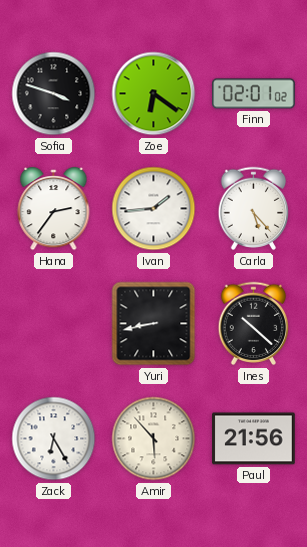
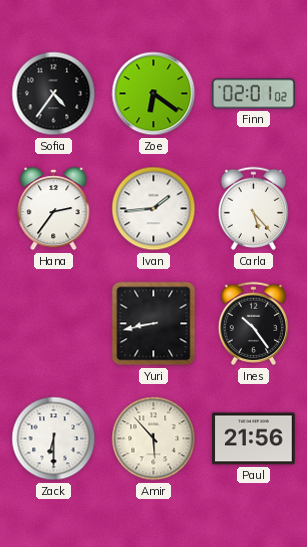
Sofia: 3:48 -> 4:36
Ines: 10:22 -> 10:24
Zack: 6:25 -> 6:30
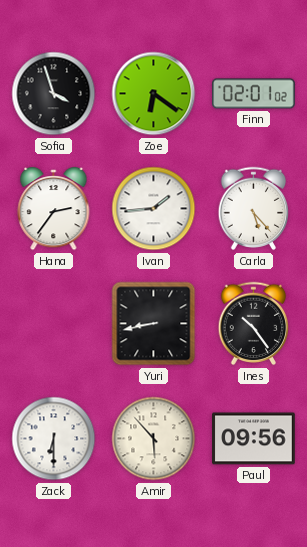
Sofia: 4:36 -> 3:57
Paul: 21:56 -> 09:56
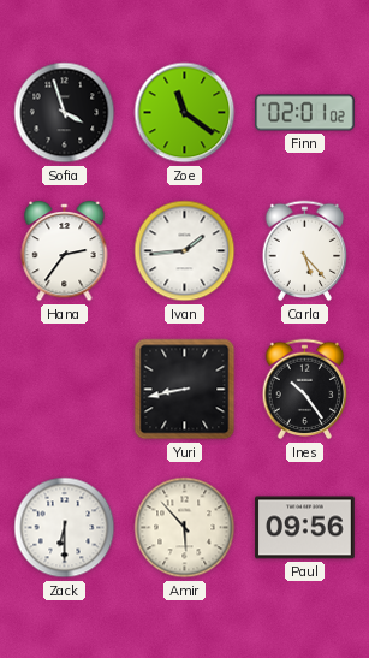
Zoe: 6:21 -> 11:21
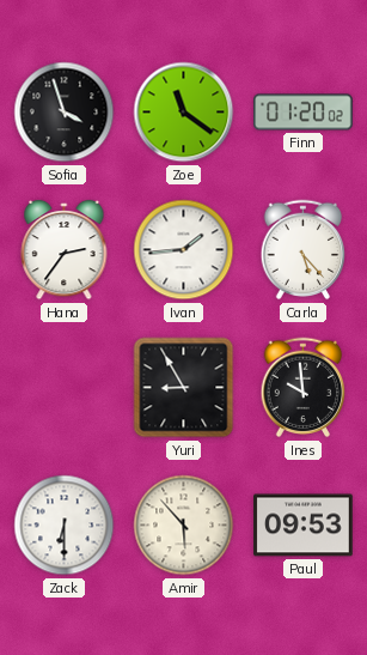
Finn: 02:01 -> 01:20
Yuri: 8:43 -> 8:55
Ines: 10:24 -> 9:59
Paul: 09:56 -> 09:53
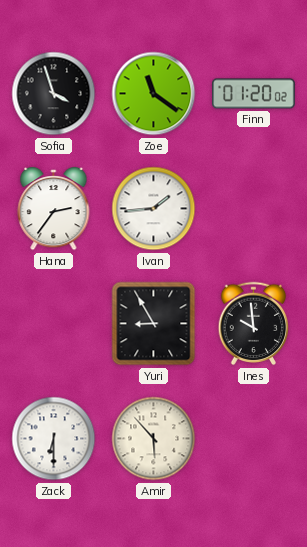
Carla: 5:23 -> none
Paul: 09:53 -> none
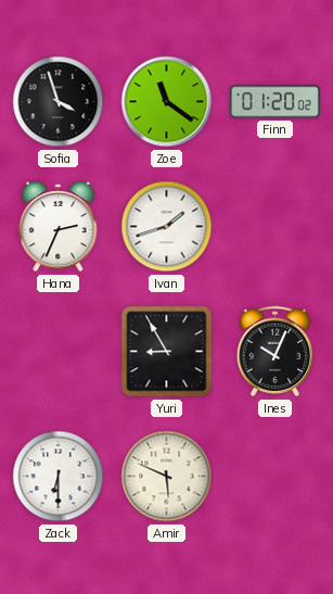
Hana: 2:36 -> 2:34
Ivan: 1:44 -> 1:42
Ines: 9:59 -> 10:04
Amir: 5:53 -> 5:49
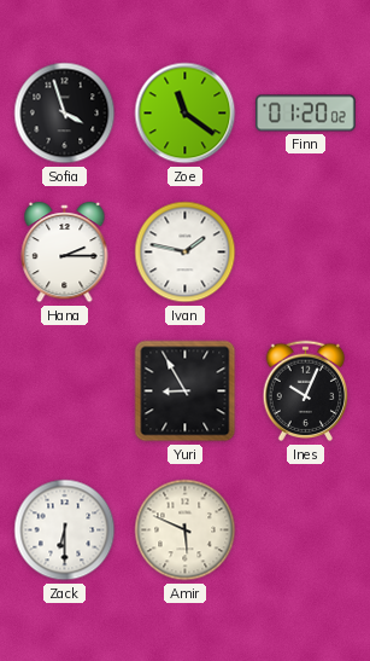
Hana: 2:34 -> 2:15
Ivan: 1:42 -> 1:47
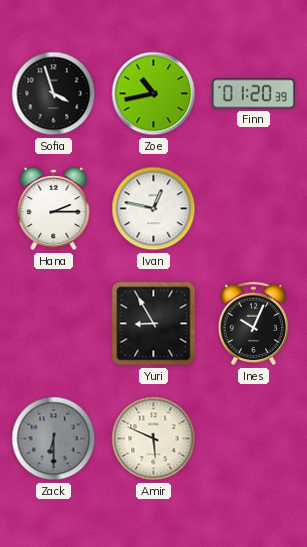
Zoe: 11:21 -> 10:43
Finn: 01:20:02 -> 01:20:39
Ivan: 1:47 -> 12:47
Zack dial: white -> grey
